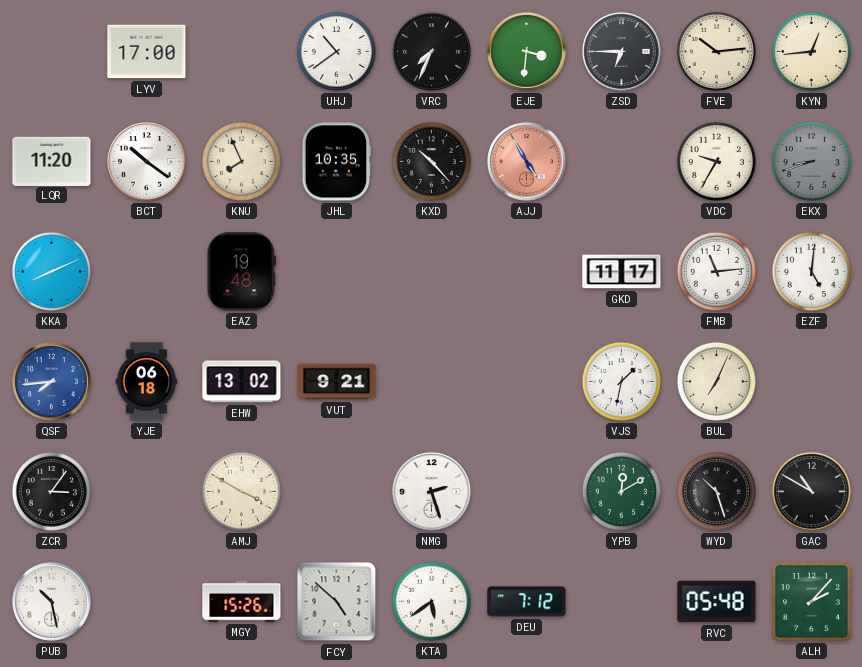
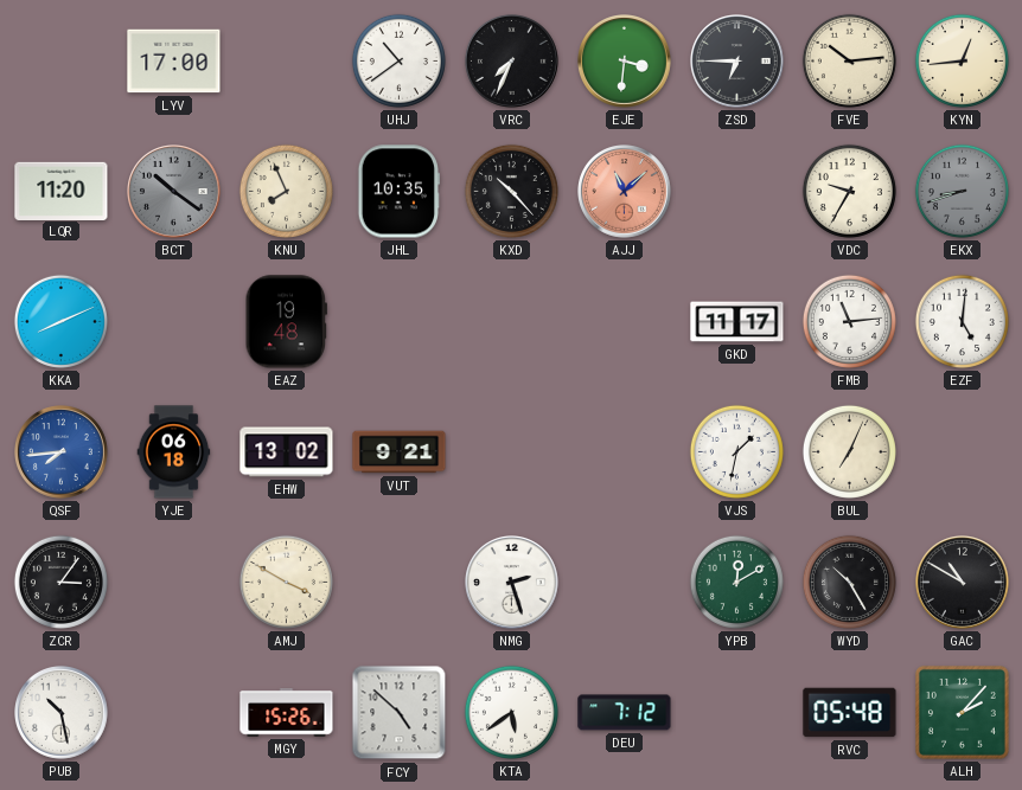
BCT dial: white -> grey
AJJ: 4:55 -> 11:08
WYD: 10:27 -> 10:25
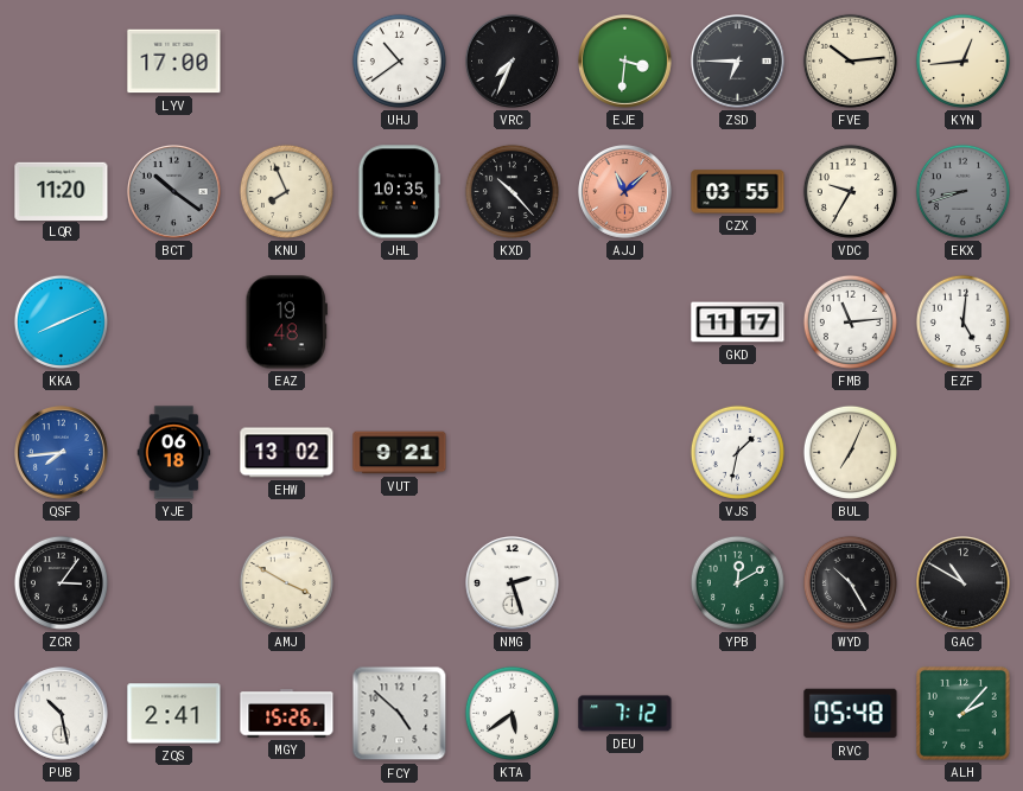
CZX: none -> 03:55
ZQS: none -> 2:41
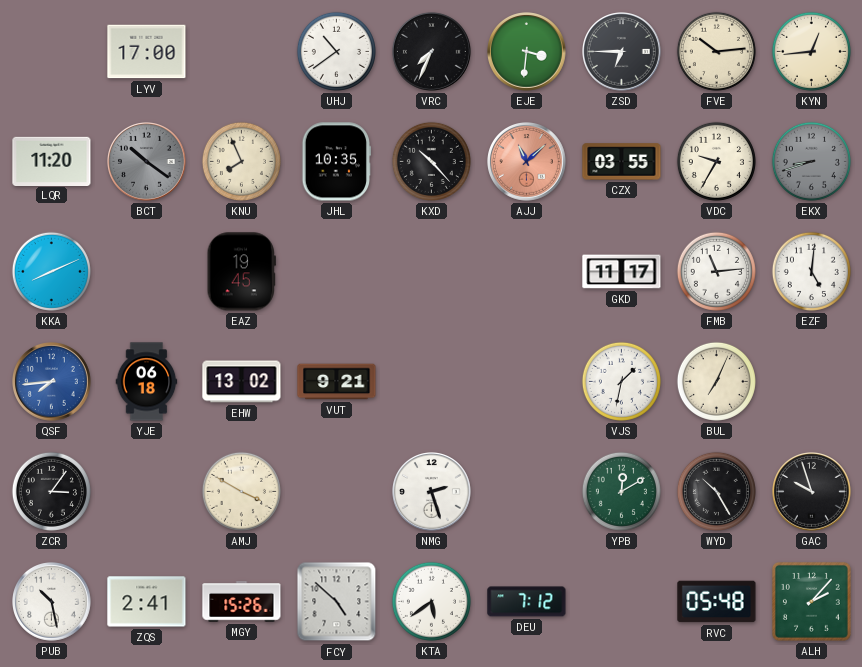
EAZ: 19:48 -> 19:45
GAC: 10:50 -> 9:57
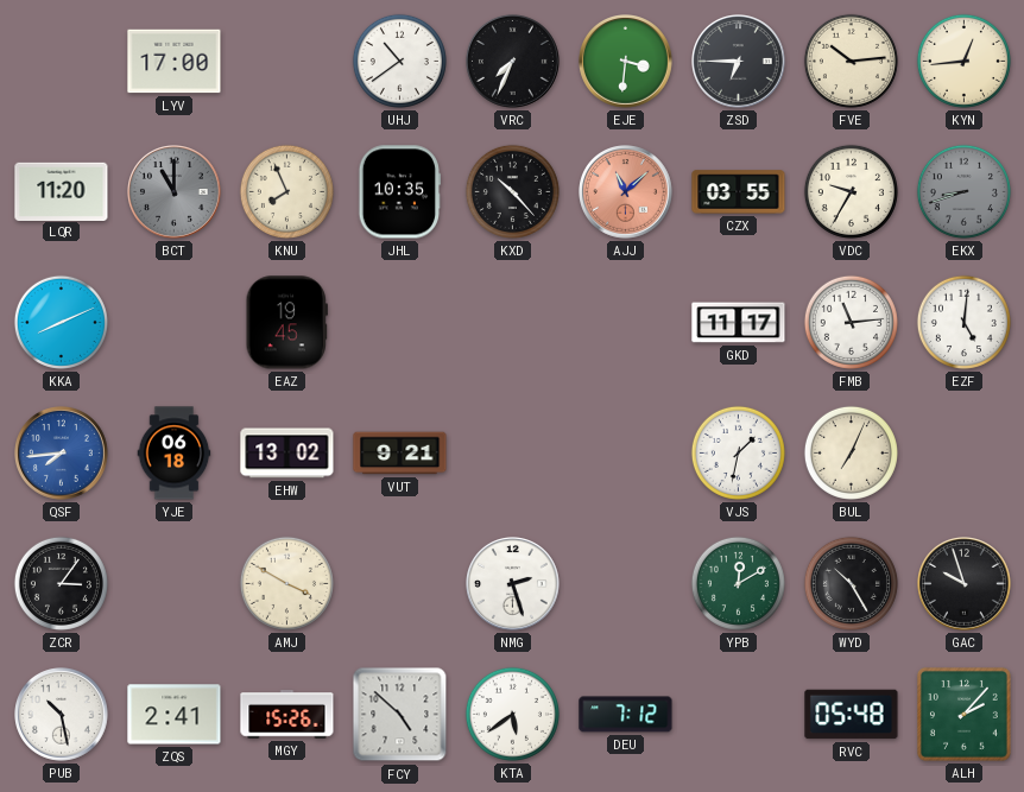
BCT: 10:21 -> 11:00
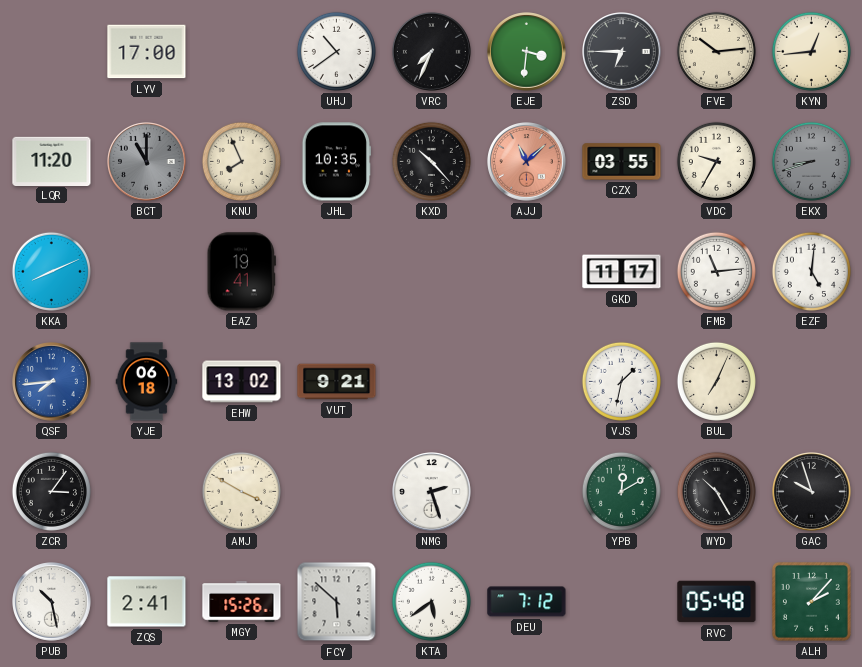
EAZ: 19:45 -> 19:41
FCY: 4:52 -> 5:52
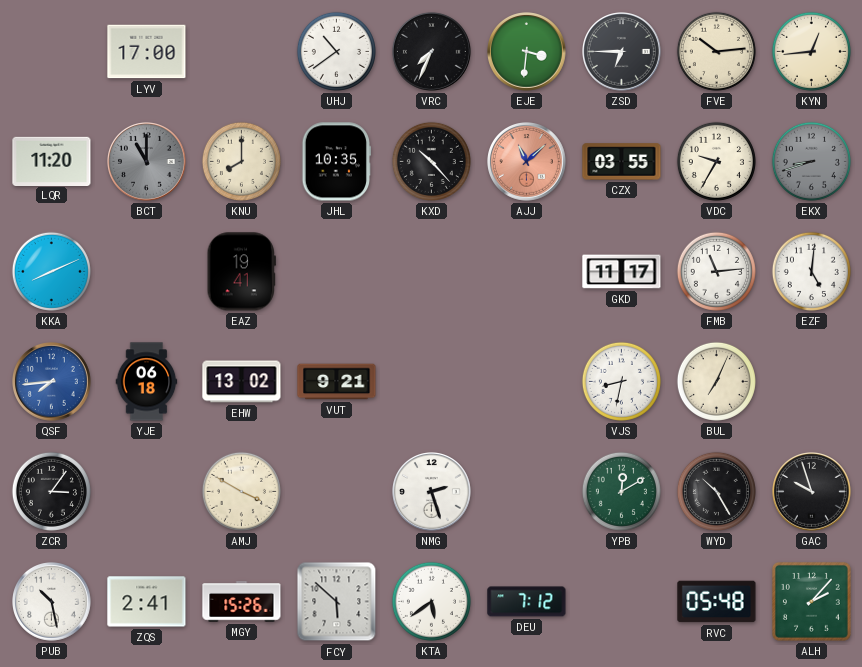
KNU: 7:56 -> 8:00
VJS: 1:32 -> 8:32
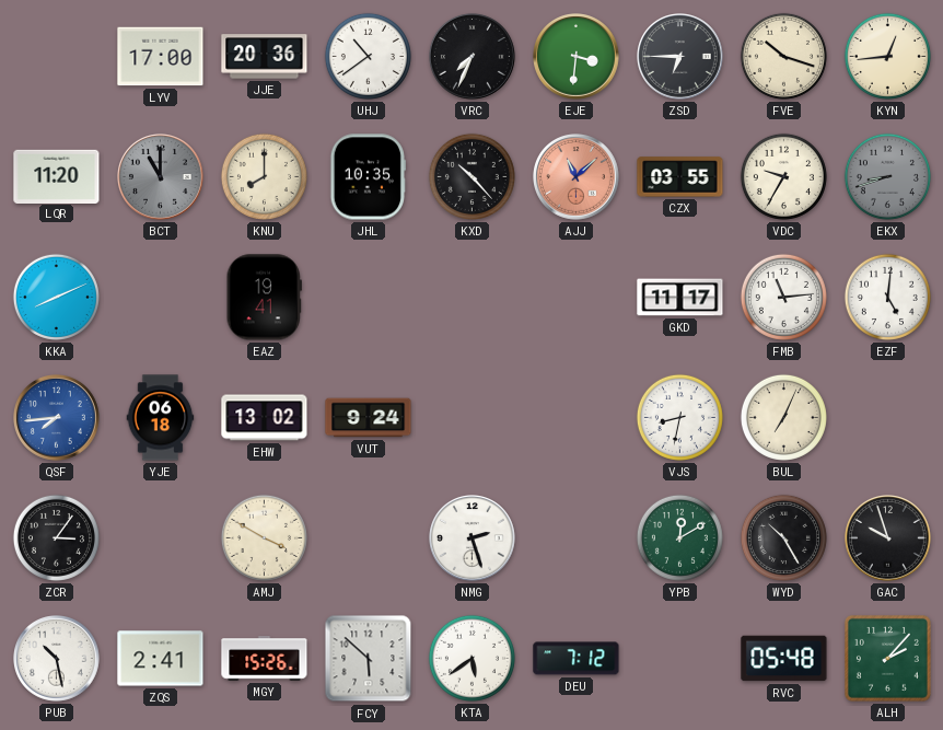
JJE: none -> 20:36
FVE: 10:14 -> 10:18
VUT: 9:21 -> 9:24
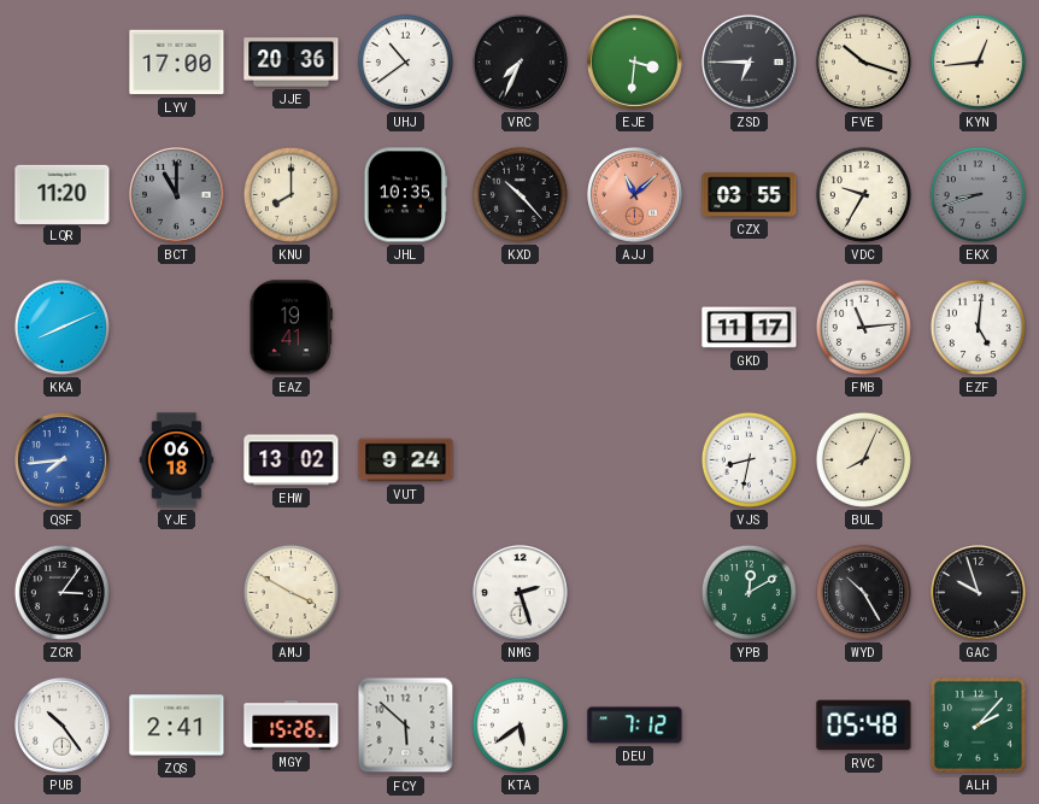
BUL: 7:04 -> 8:04
PUB: 10:28 -> 10:24
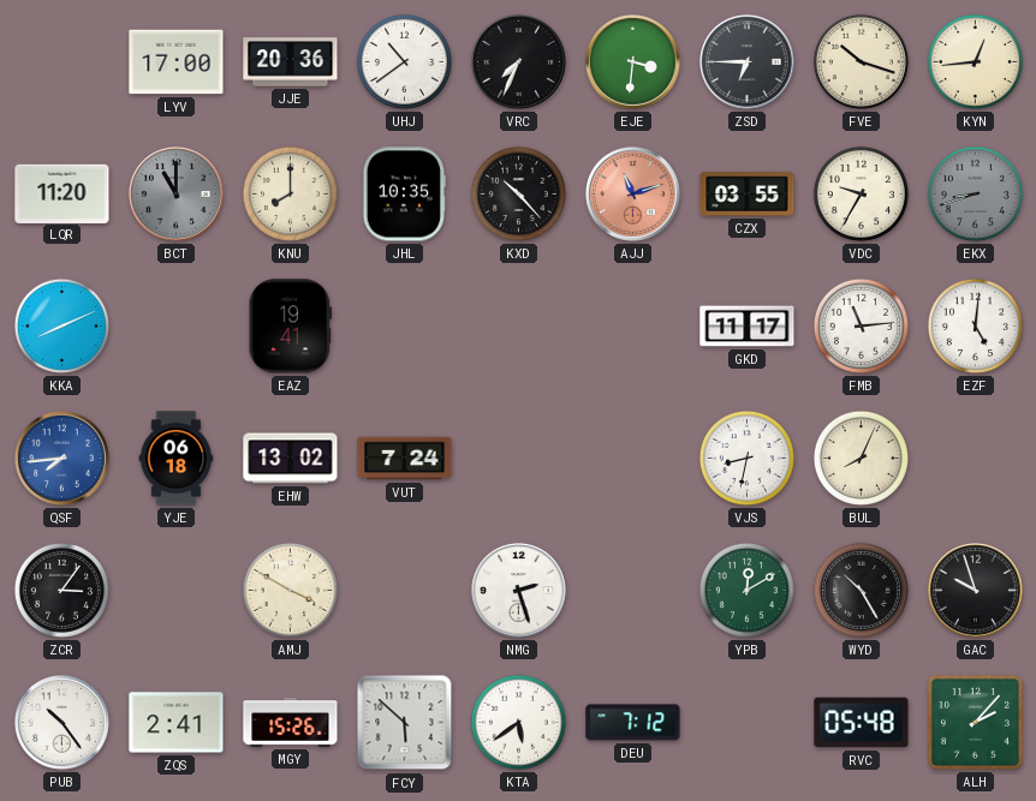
AJJ: 11:08 -> 11:12
VUT: 9:24 -> 7:24
